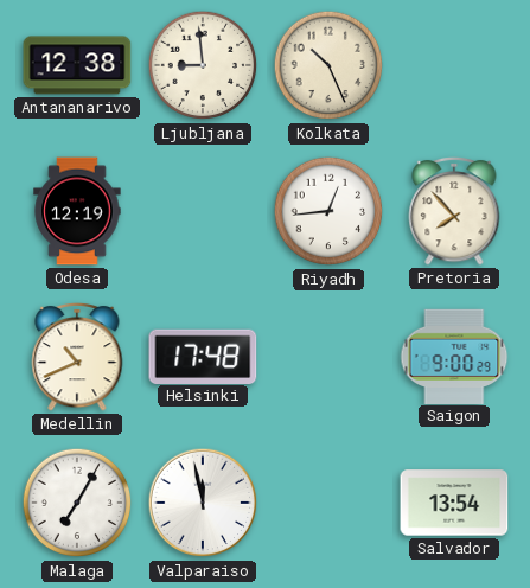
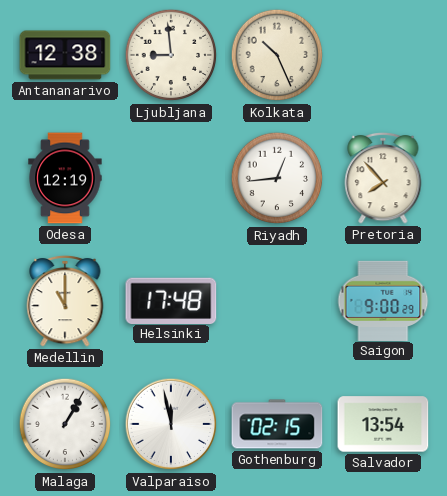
Medellin: 10:41 -> 11:00
Malaga: 7:05 -> 1:05
Gothenburg: none -> 02:15
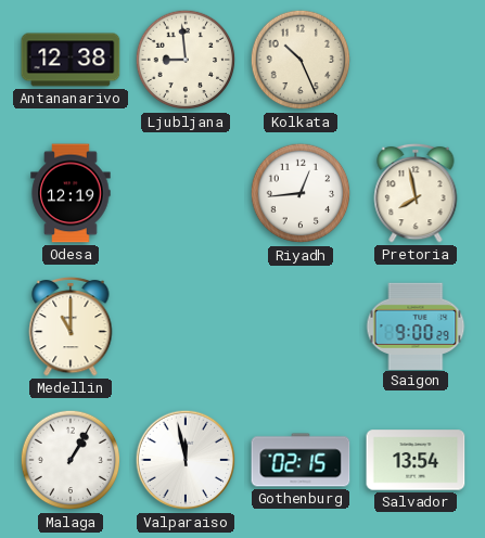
Pretoria: 7:53 -> 7:58
Helsinki: 17:48 -> none
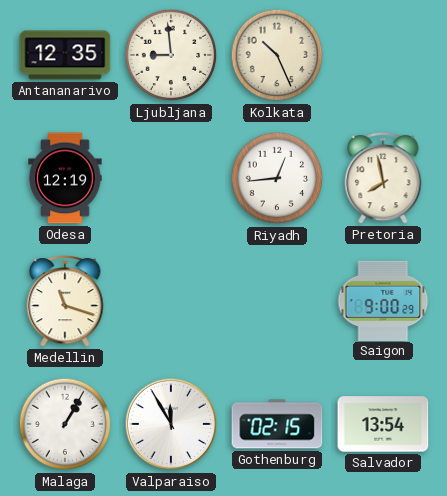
Antananarivo: 12:38 -> 12:35
Medellin: 11:00 -> 11:18
Valparaiso: 11:58 -> 11:55
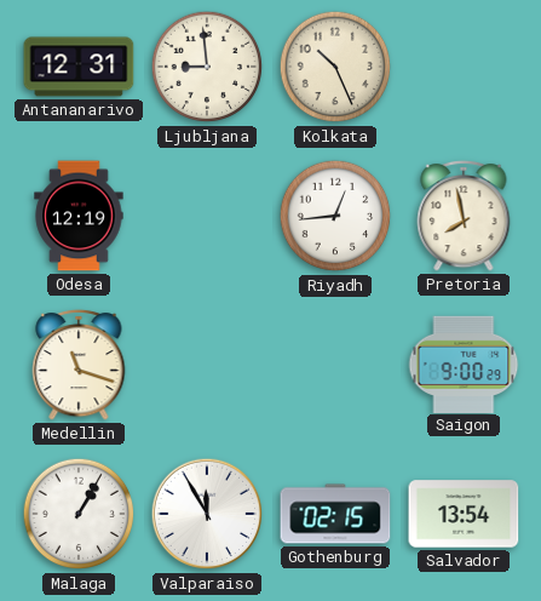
Antananarivo: 12:35 -> 12:31
